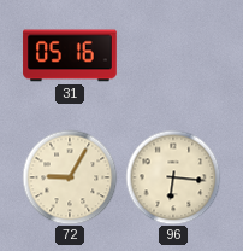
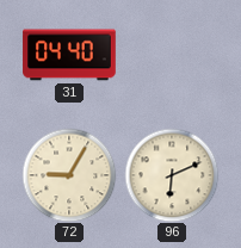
31: 05:16 -> 04:40
96: 6:16 -> 6:11
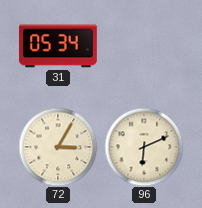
31: 04:40 -> 05:34
72: 9:05 -> 3:05
